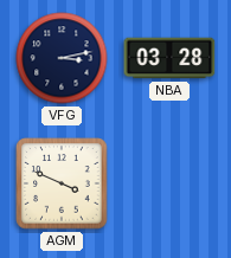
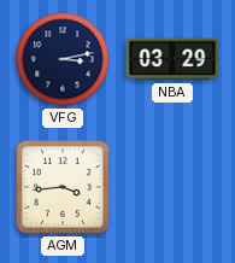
NBA: 03:28 -> 03:29
AGM: 3:49 -> 3:44
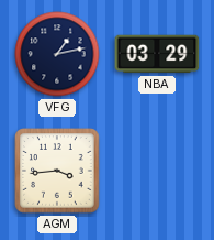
VFG: 3:13 -> 1:13
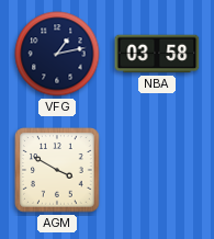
NBA: 03:29 -> 03:58
AGM: 3:44 -> 3:50
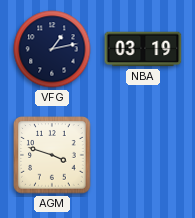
NBA: 03:58 -> 03:19
AGM: 3:50 -> 3:48
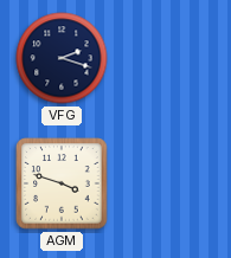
VFG: 1:13 -> 2:18
NBA: 03:19 -> none
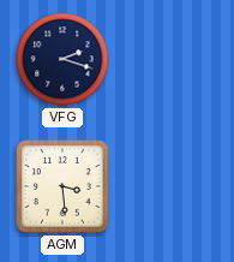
AGM: 3:48 -> 3:29
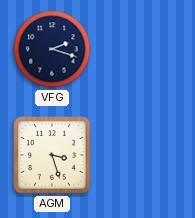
AGM: 3:29 -> 3:27
